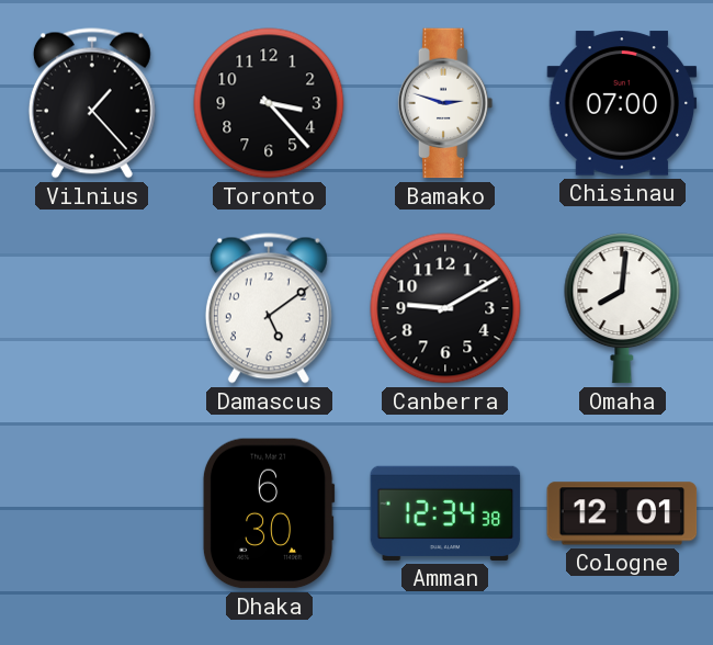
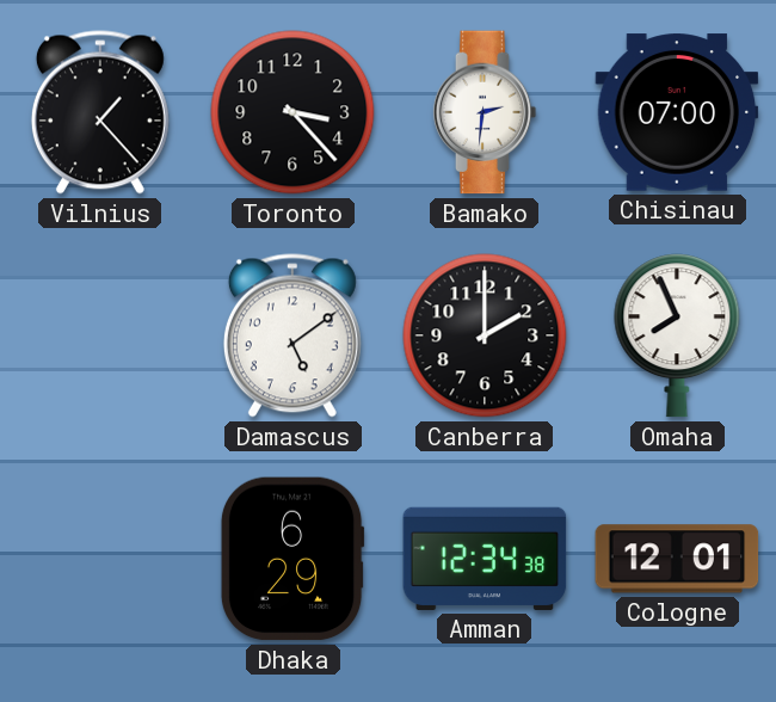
Bamako: 2:48 -> 2:31
Canberra: 9:10 -> 2:00
Omaha: 8:01 -> 7:56
Dhaka: 6:30 -> 6:29
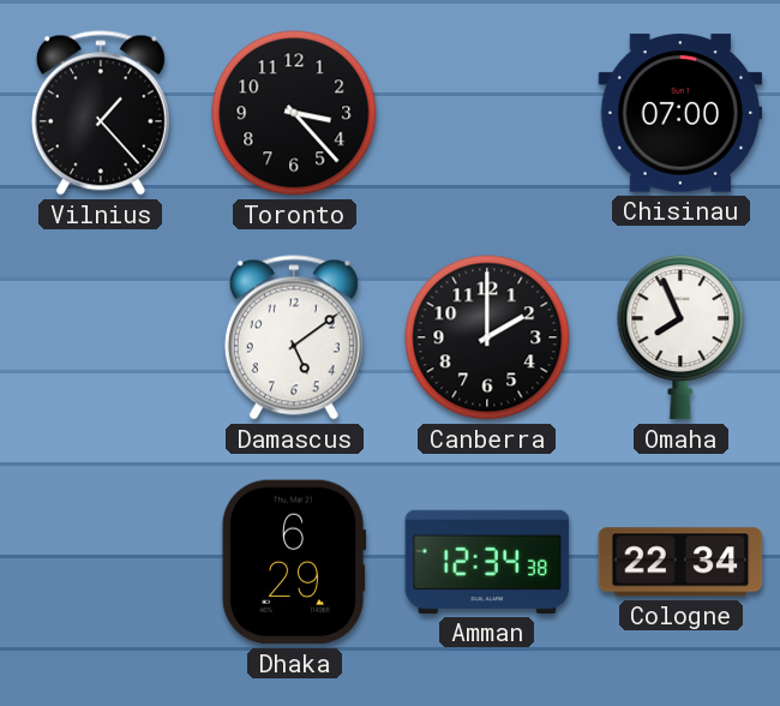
Bamako: 2:31 -> none
Cologne: 12:01 -> 22:34
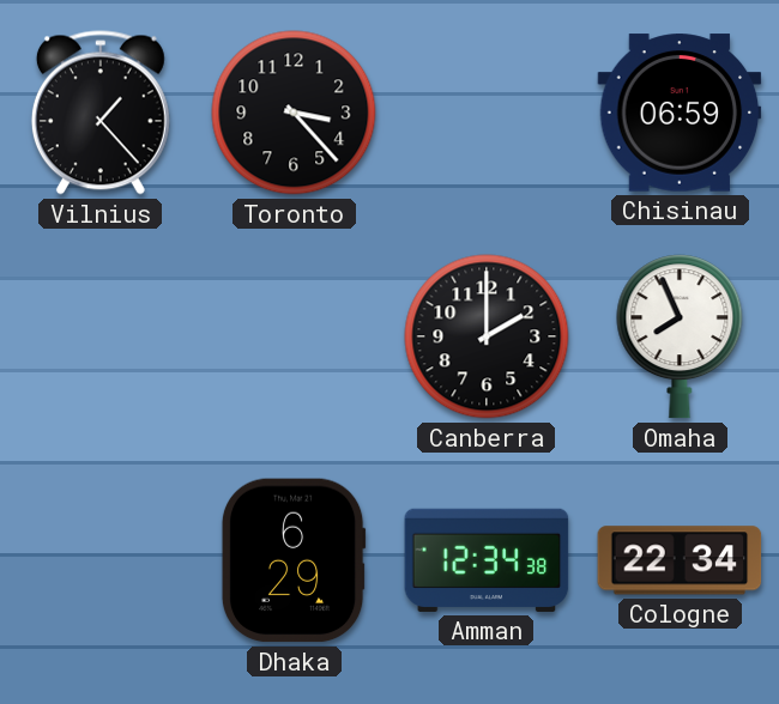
Chisinau: 07:00 -> 06:59
Damascus: 5:09 -> none
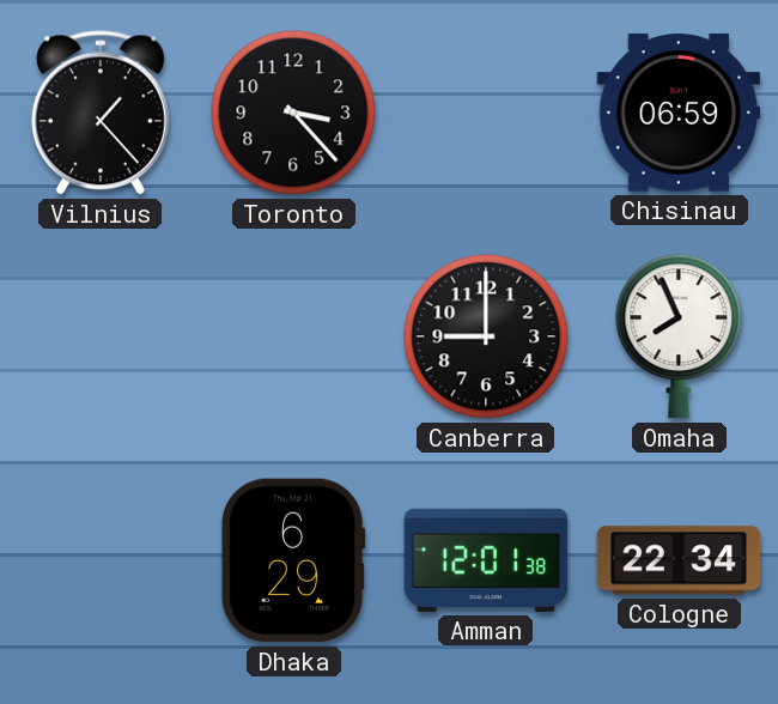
Canberra: 2:00 -> 9:00
Amman: 12:34 -> 12:01
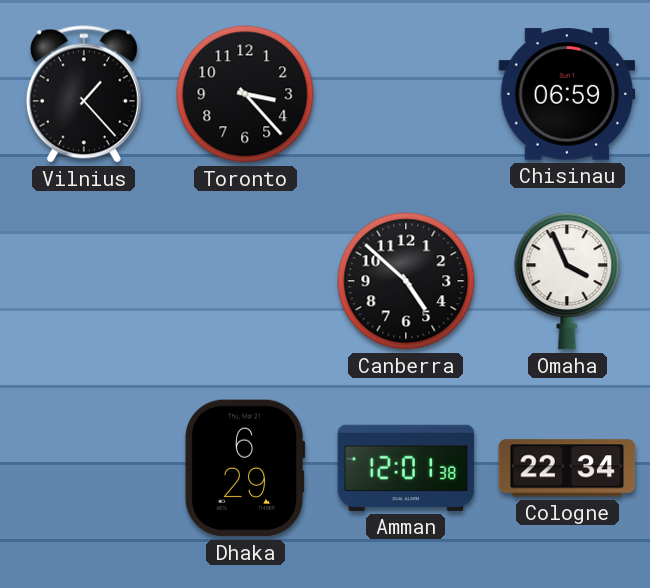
Canberra: 9:00 -> 4:52
Omaha: 7:56 -> 3:56
